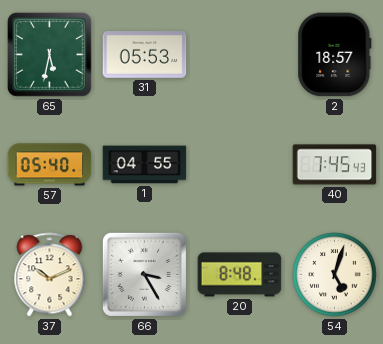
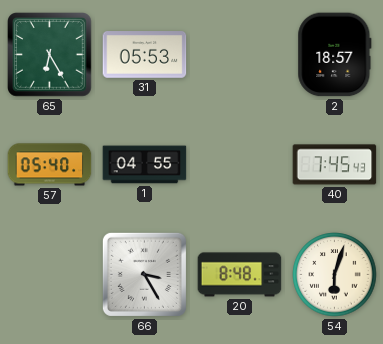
65: 5:32 -> 6:25
37: 10:11 -> none
54: 5:03 -> 6:03
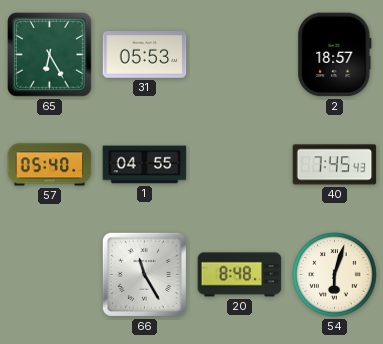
66: 3:25 -> 11:25
